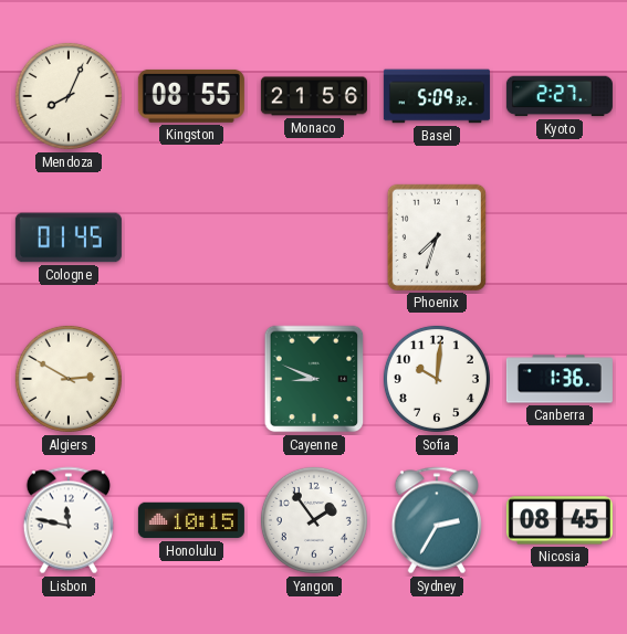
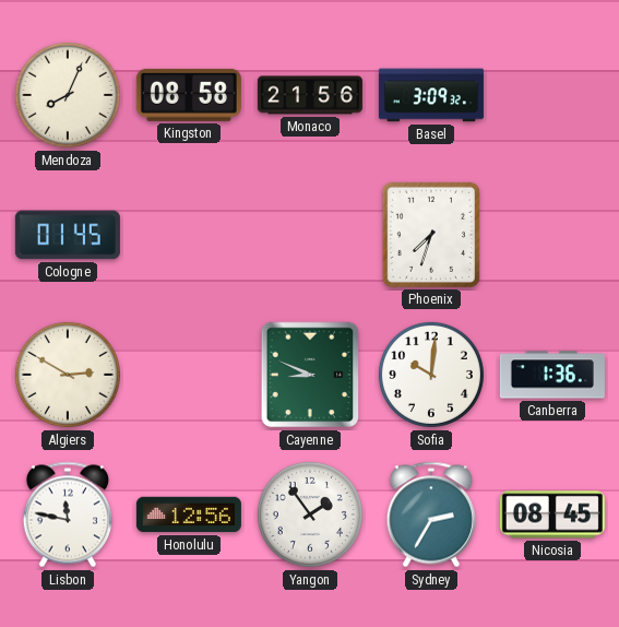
Kingston: 08:55 -> 08:58
Basel: 5:09 -> 3:09
Kyoto: 2:27 -> none
Honolulu: 10:15 -> 12:56
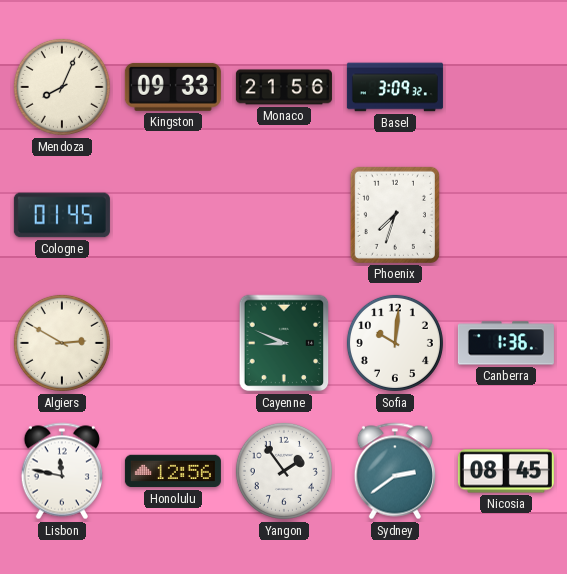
Kingston: 08:58 -> 09:33
Sydney: 2:35 -> 2:39
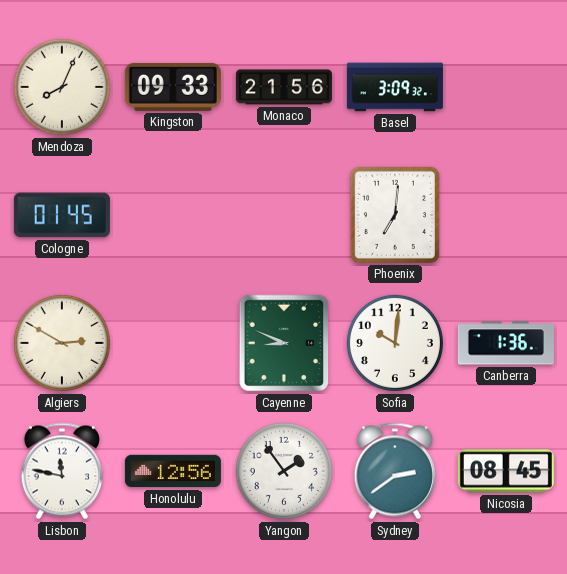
Phoenix: 7:33 -> 7:01
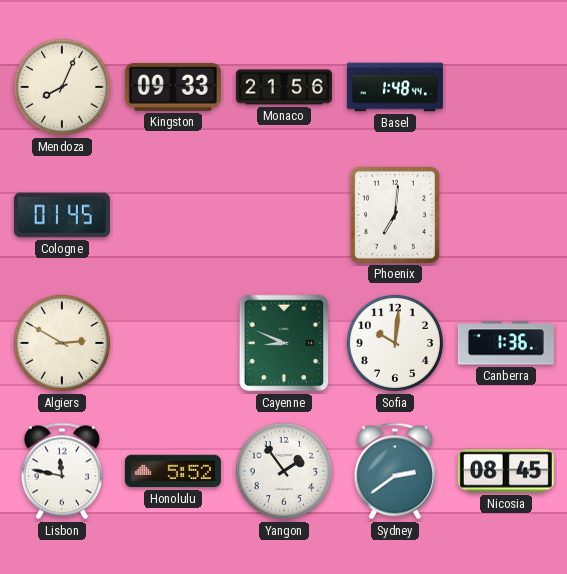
Basel: 3:09 -> 1:48
Honolulu: 12:56 -> 5:52
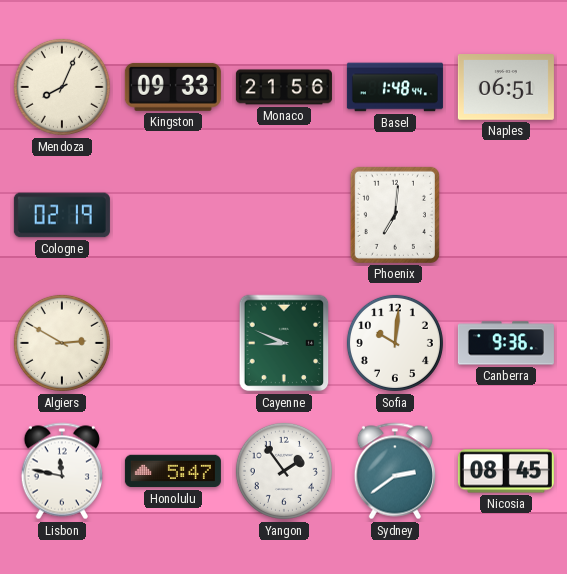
Naples: none -> 06:51
Cologne: 01:45 -> 02:19
Canberra: 1:36 -> 9:36
Honolulu: 5:52 -> 5:47
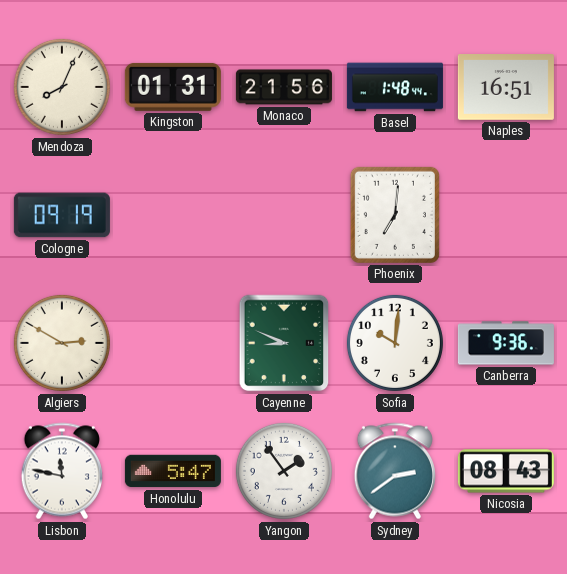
Kingston: 09:33 -> 01:31
Naples: 06:51 -> 16:51
Cologne: 02:19 -> 09:19
Nicosia: 08:45 -> 08:43
